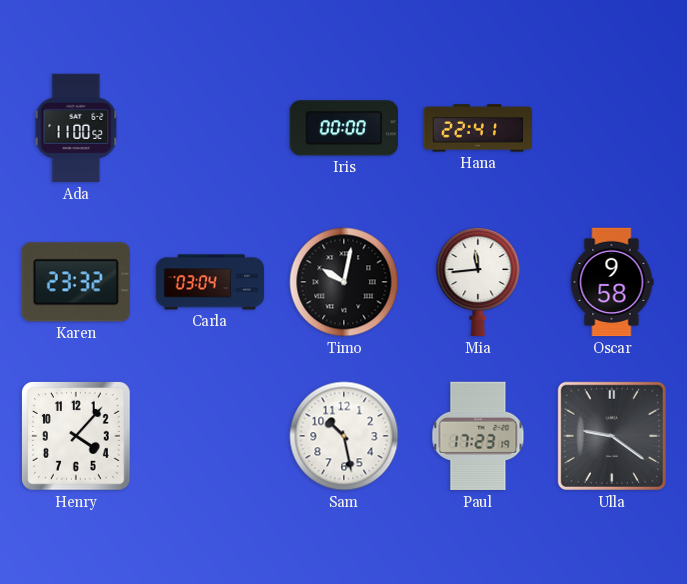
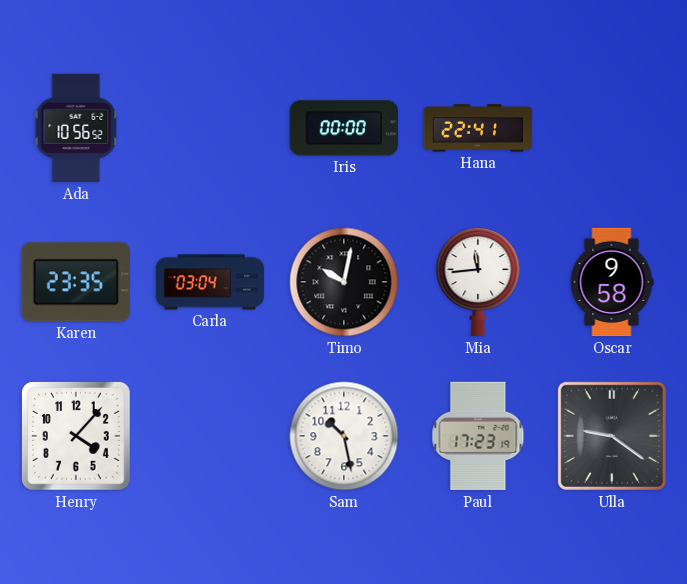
Ada: 11:00 -> 10:56
Karen: 23:32 -> 23:35
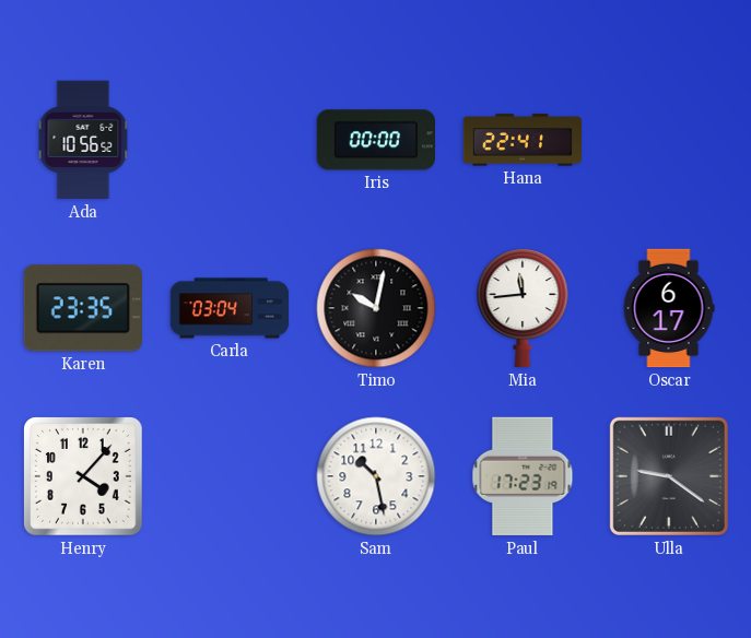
Oscar: 9:58 -> 6:17
